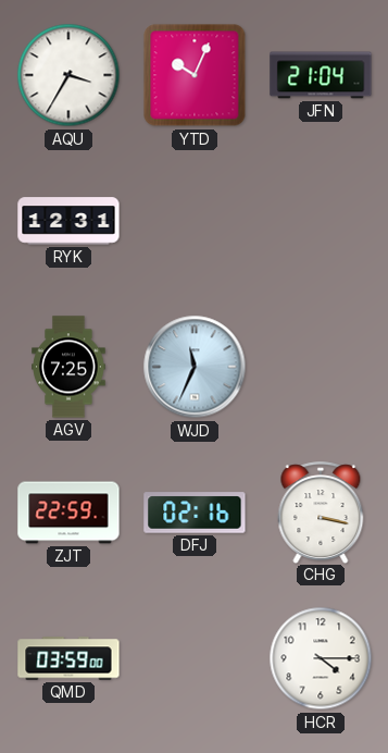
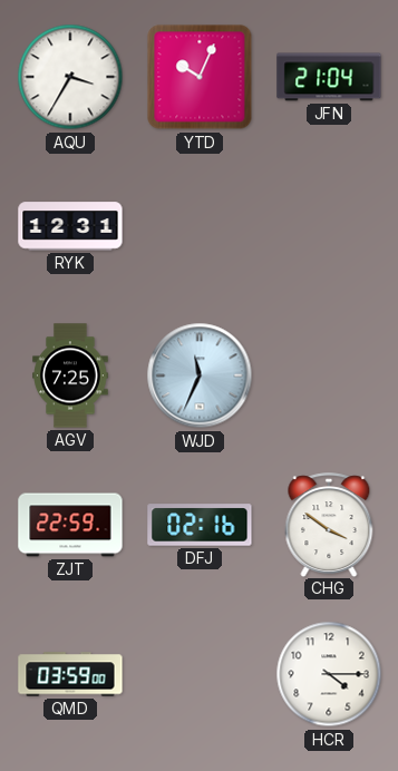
CHG: 3:17 -> 3:51
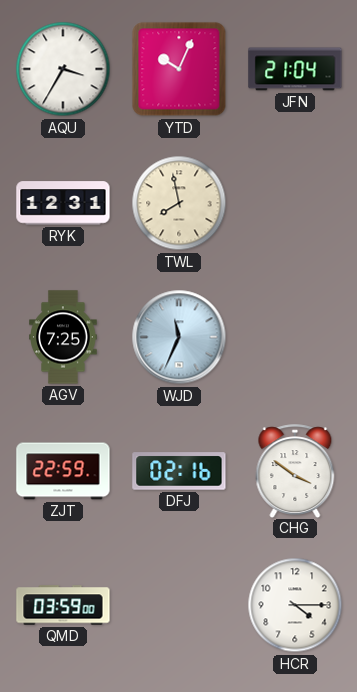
TWL: none -> 7:58
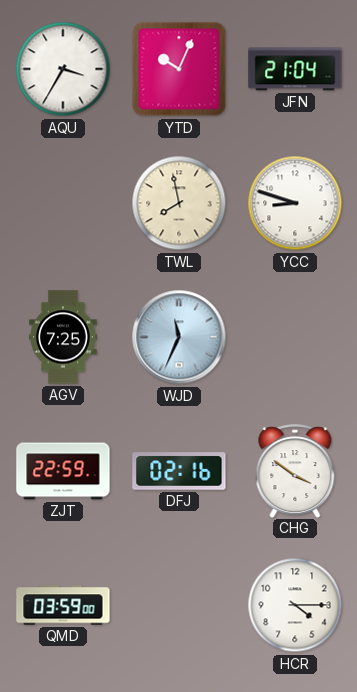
RYK: 12:31 -> none
YCC: none -> 8:48
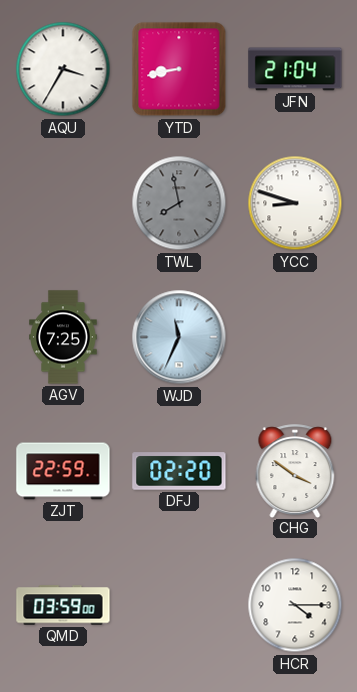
YTD: 10:04 -> 8:43
TWL dial: cream -> grey
DFJ: 02:16 -> 02:20
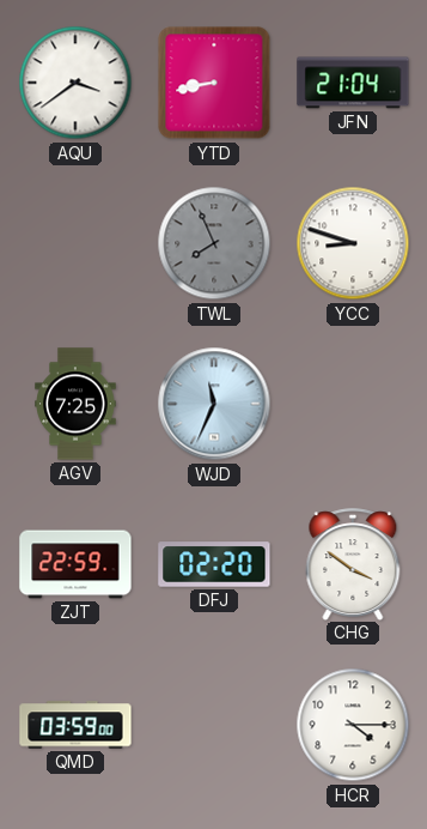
AQU: 3:35 -> 3:39
TWL: 7:58 -> 7:56
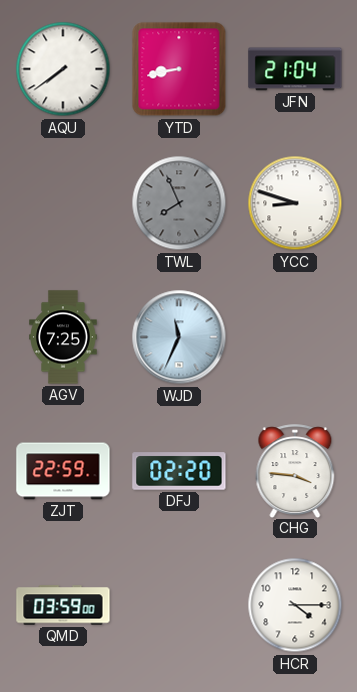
AQU: 3:39 -> 7:39
CHG: 3:51 -> 3:46
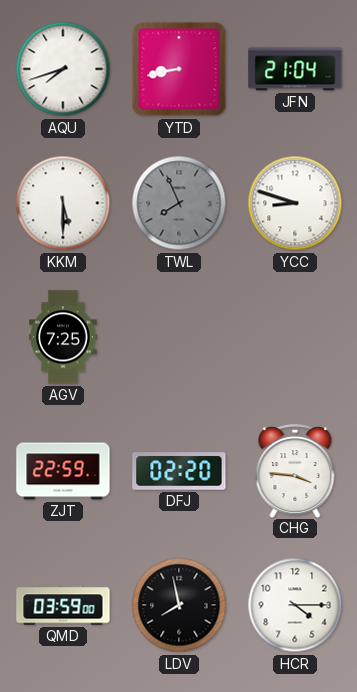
AQU: 7:39 -> 7:42
KKM: none -> 5:30
WJD: 11:34 -> none
LDV: none -> 7:58
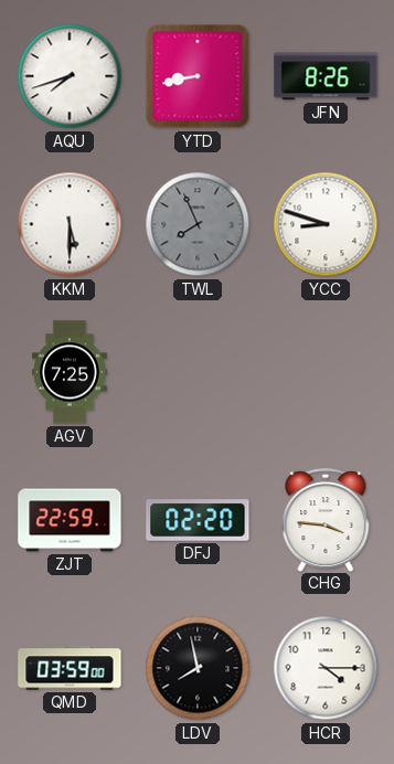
JFN: 21:04 -> 8:26
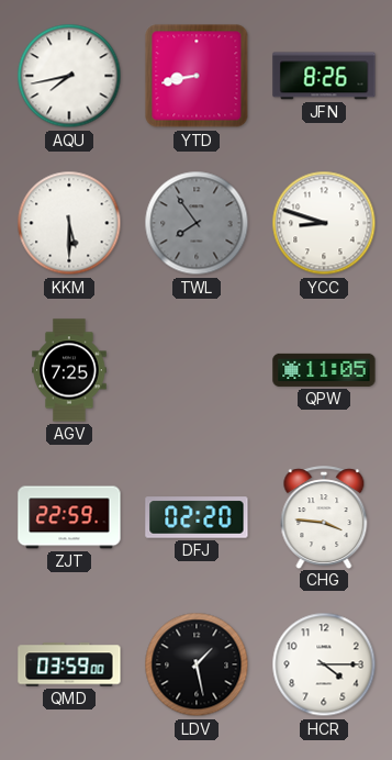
AQU: 7:42 -> 7:43
TWL: 7:56 -> 7:54
QPW: none -> 11:05
LDV: 7:58 -> 1:28
